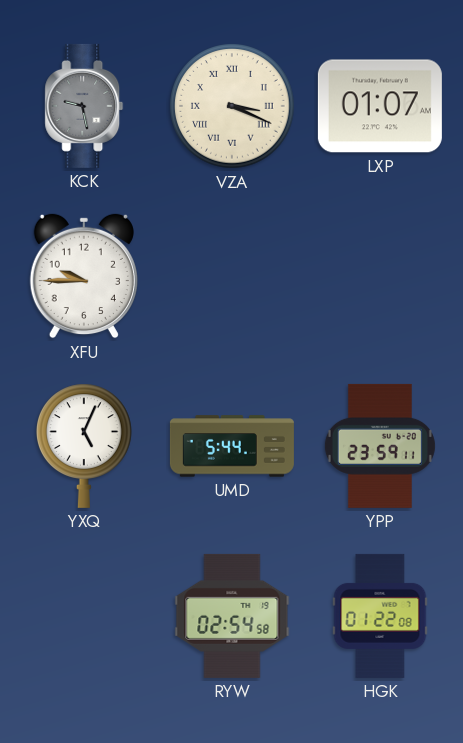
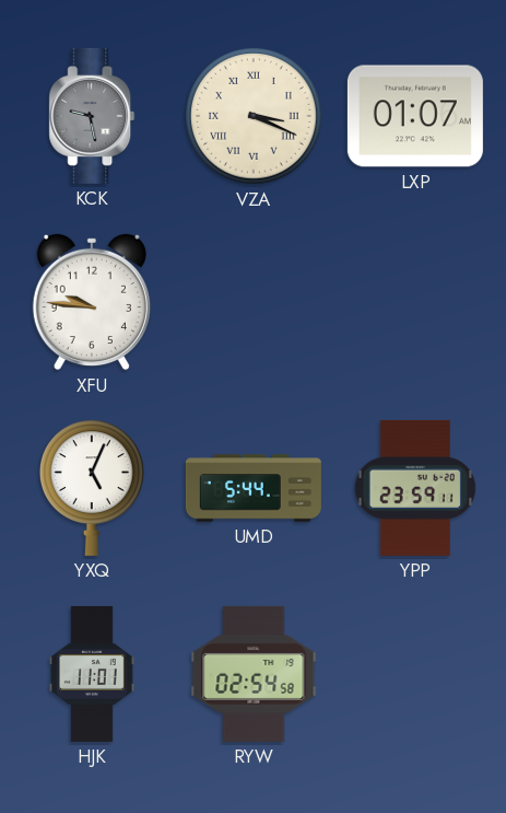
XFU: 9:45 -> 9:46
HJK: none -> 11:01
HGK: 01:22 -> none
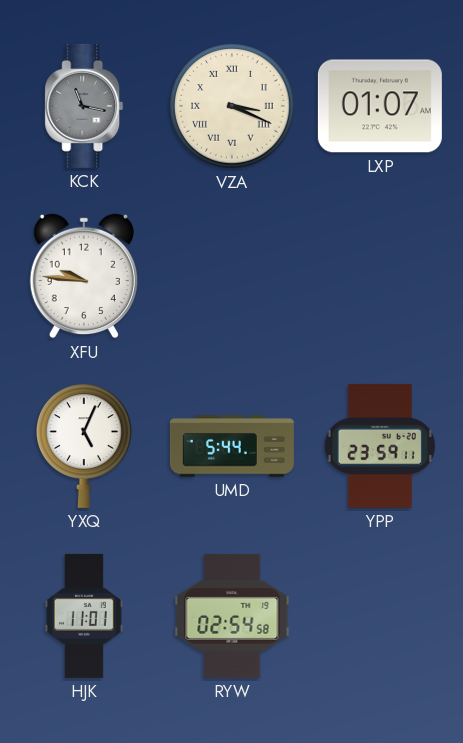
KCK: 9:28 -> 11:17
